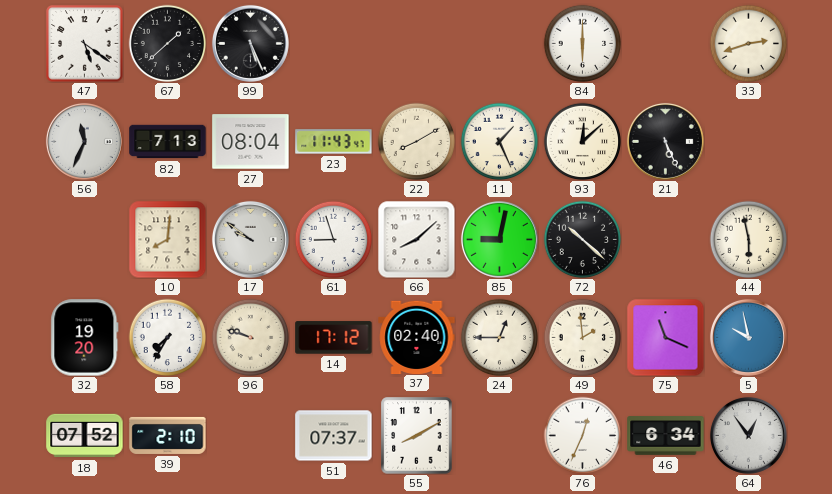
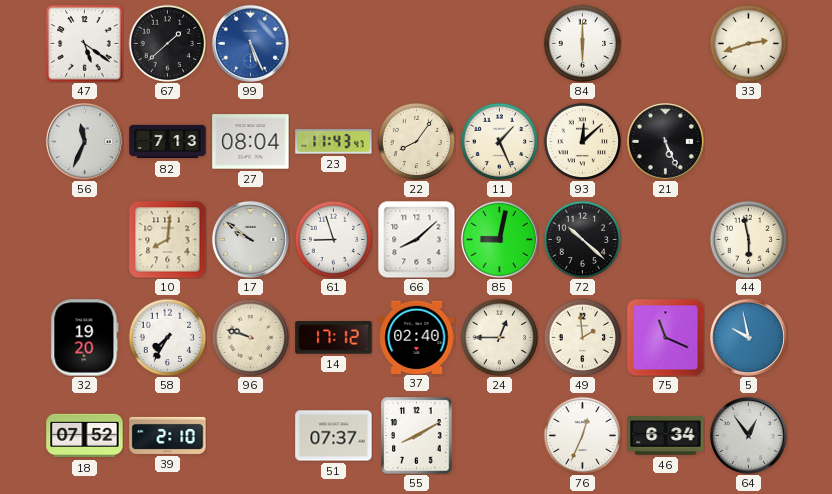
99 dial: black -> blue
22: 8:10 -> 8:06
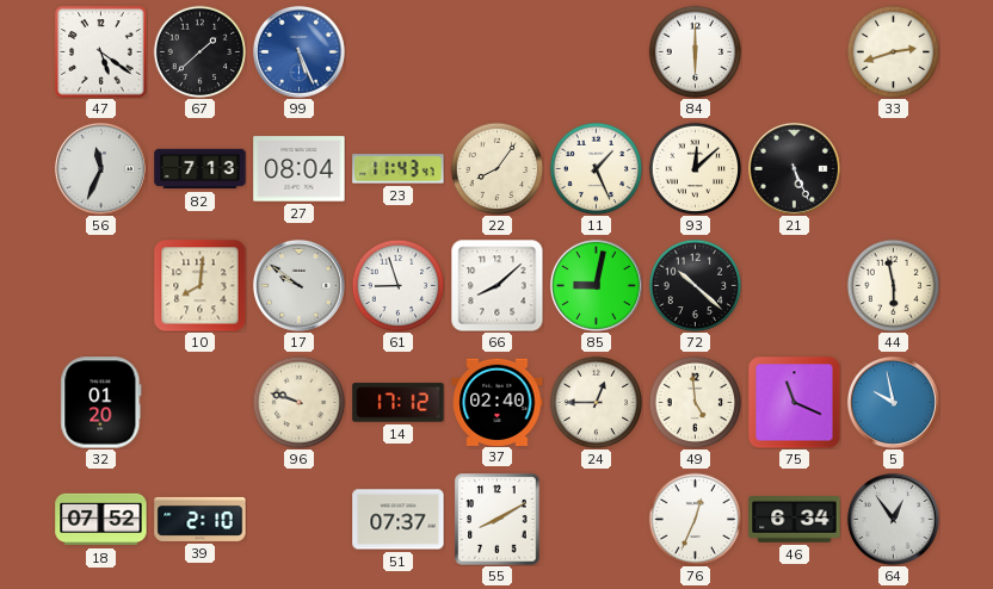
32: 19:20 -> 01:20
58: 7:35 -> none
49: 1:59 -> 4:59
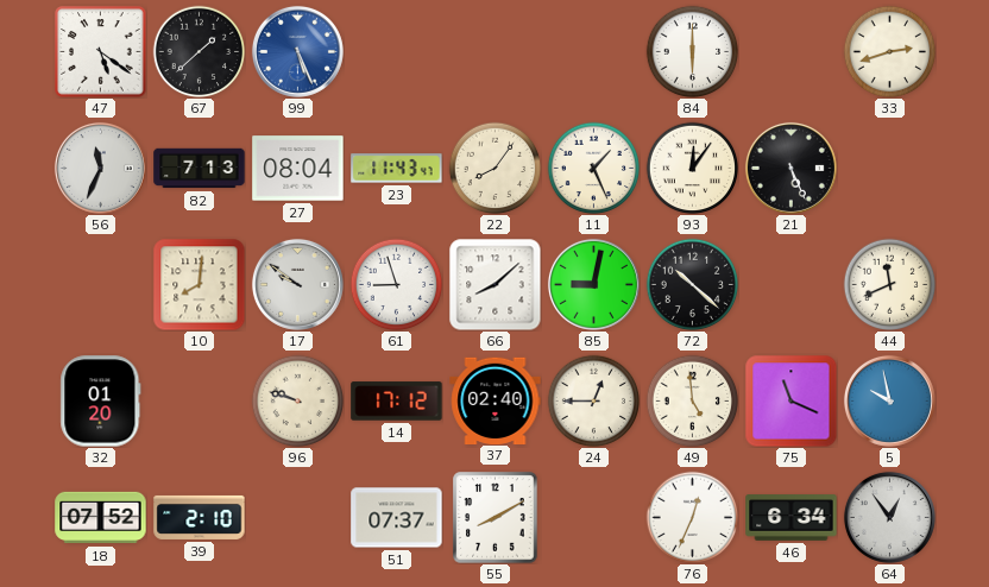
93: 12:08 -> 12:06
44: 5:58 -> 11:41
